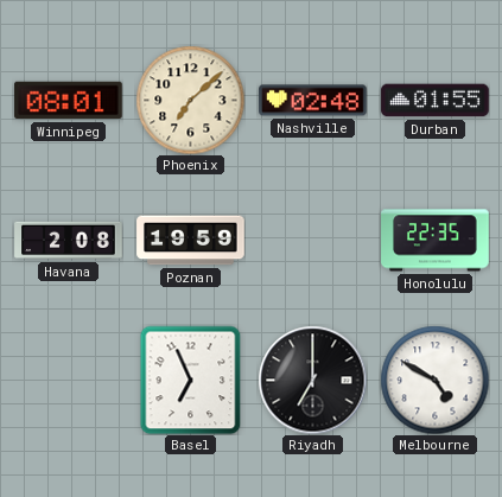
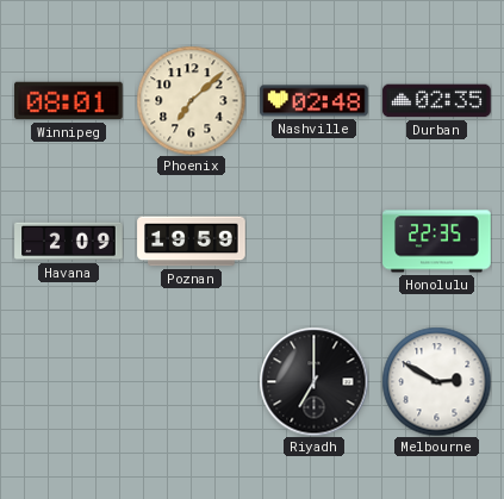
Durban: 01:55 -> 02:35
Havana: 2:08 -> 2:09
Basel: 6:56 -> none
Melbourne: 4:50 -> 2:50
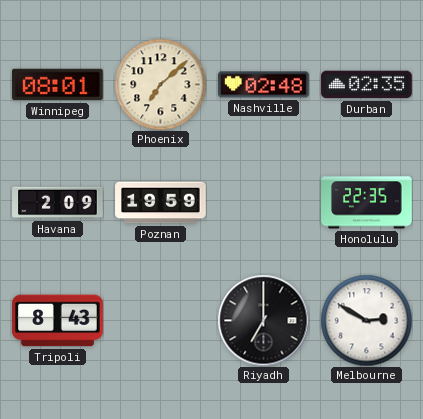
Tripoli: none -> 8:43
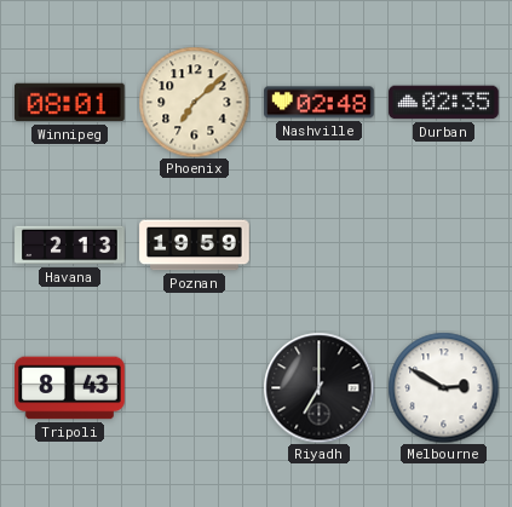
Havana: 2:09 -> 2:13
Honolulu: 22:35 -> none
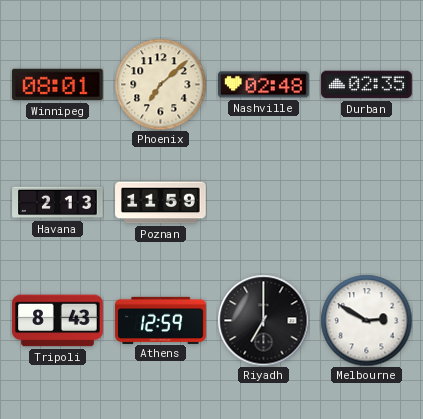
Poznan: 19:59 -> 11:59
Athens: none -> 12:59
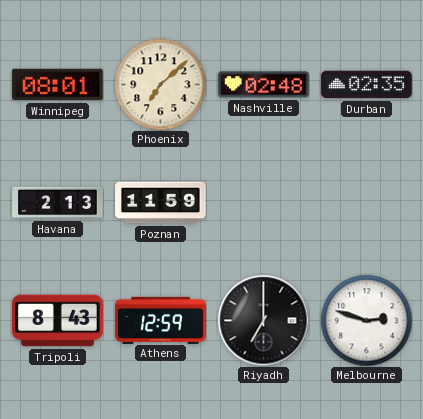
Melbourne: 2:50 -> 2:48
